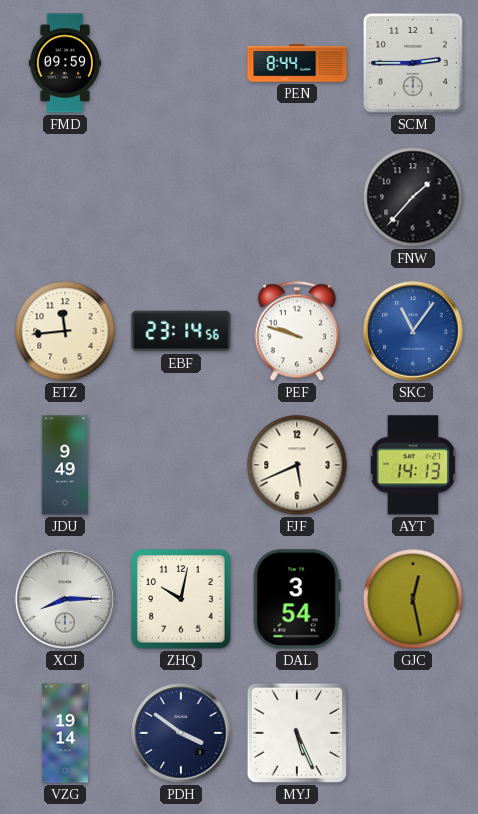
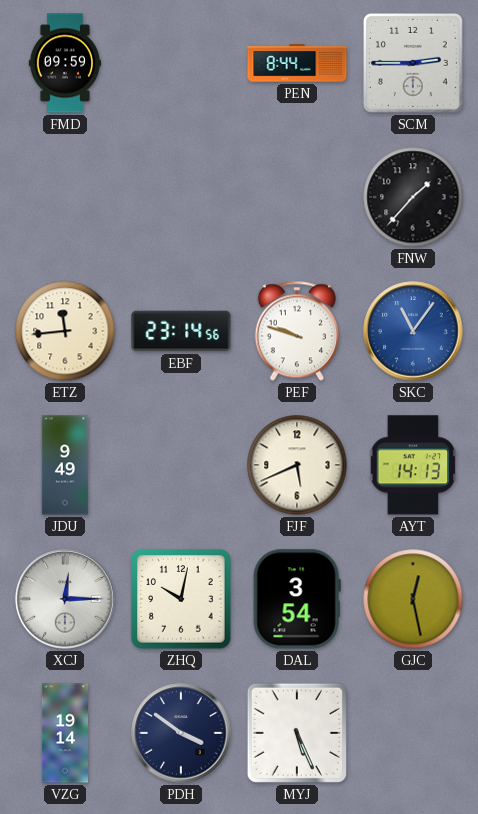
XCJ: 8:15 -> 12:15
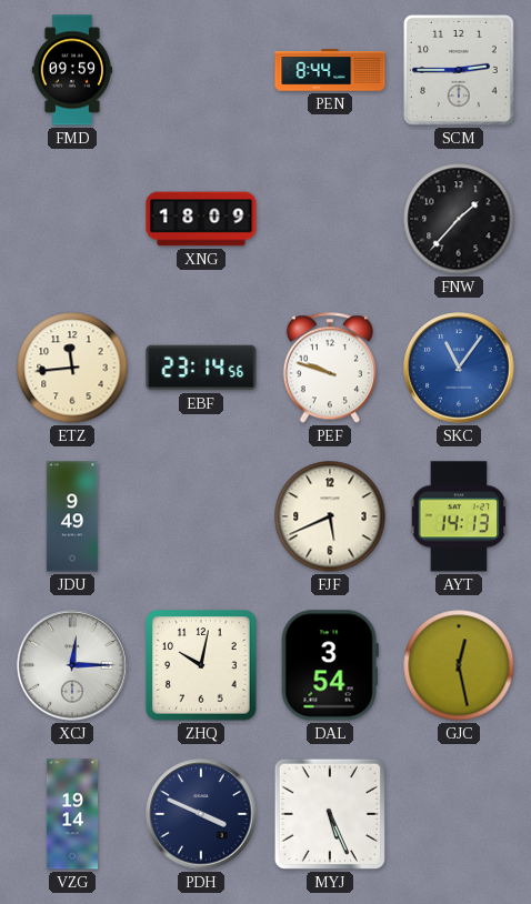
XNG: none -> 18:09
PDH: 3:51 -> 3:49
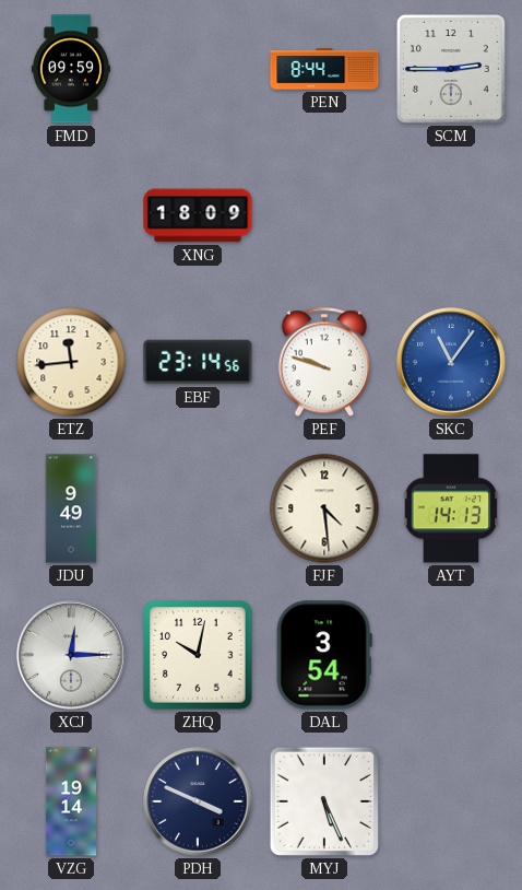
FNW: 1:37 -> none
FJF: 5:41 -> 4:29
GJC: 12:28 -> none
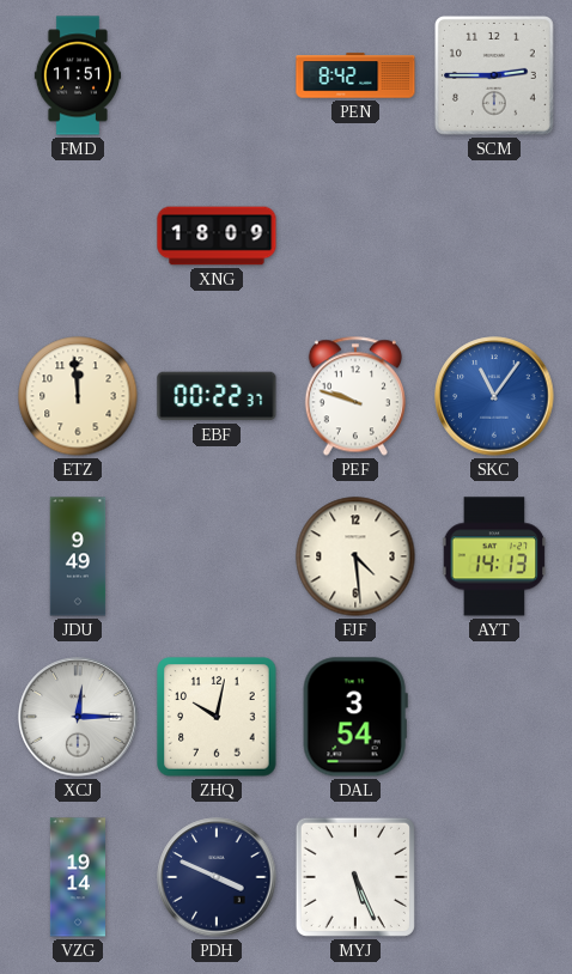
FMD: 09:59 -> 11:51
PEN: 8:44 -> 8:42
ETZ: 11:44 -> 11:59
EBF: 23:14 -> 00:22
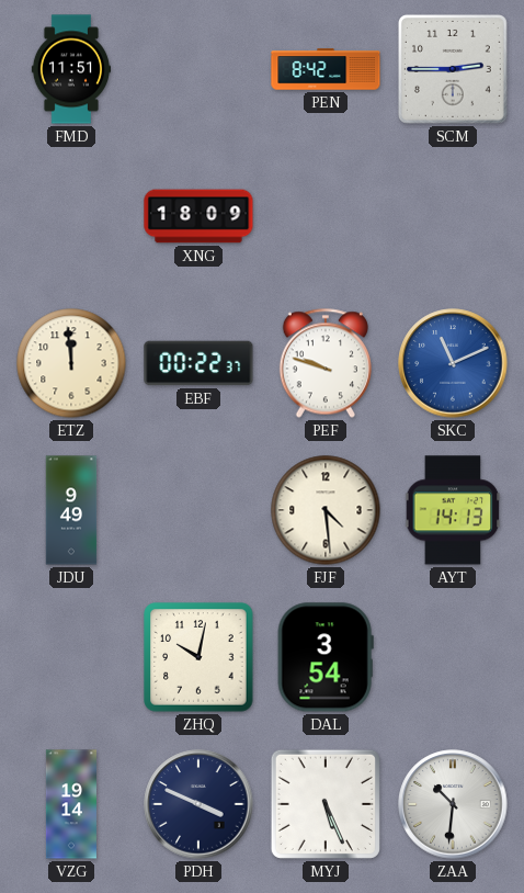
SKC: 11:06 -> 11:11
XCJ: 12:15 -> none
ZAA: none -> 10:31
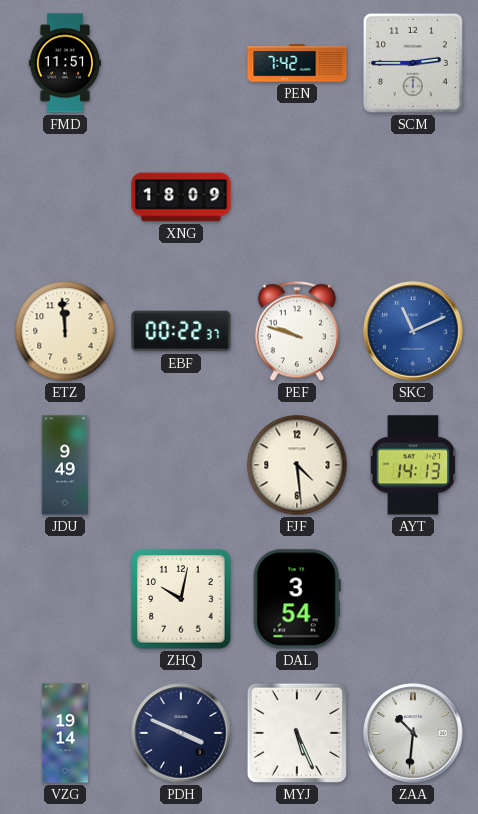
PEN: 8:42 -> 7:42
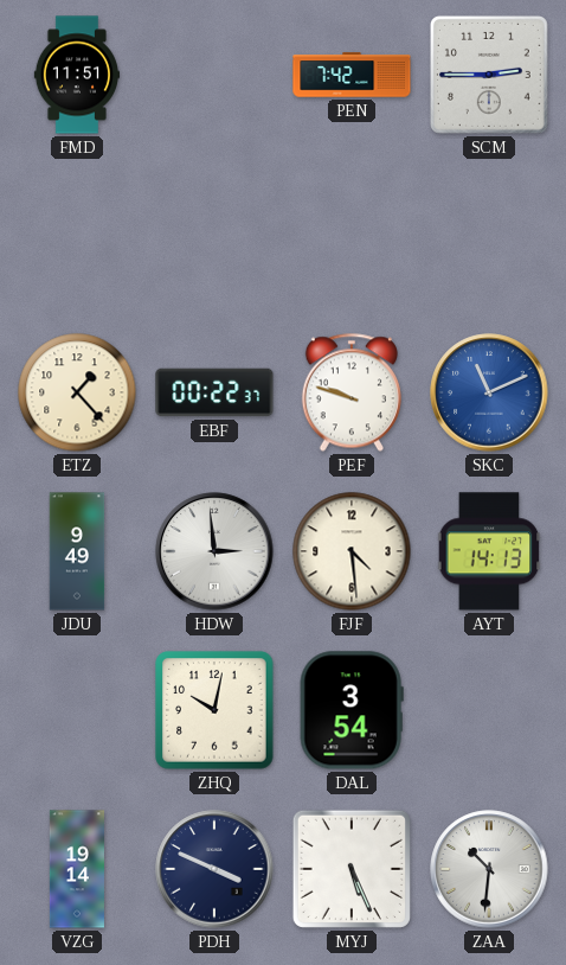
XNG: 18:09 -> none
ETZ: 11:59 -> 1:23
HDW: none -> 2:59
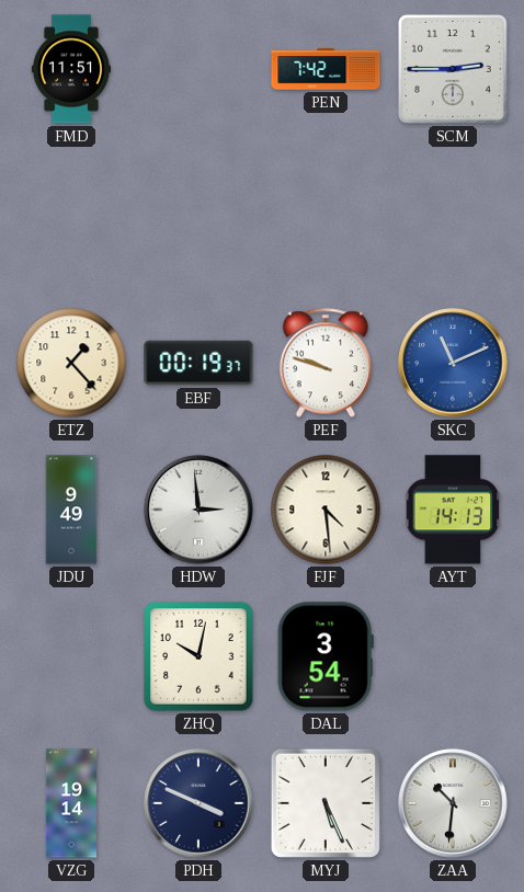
EBF: 00:22 -> 00:19
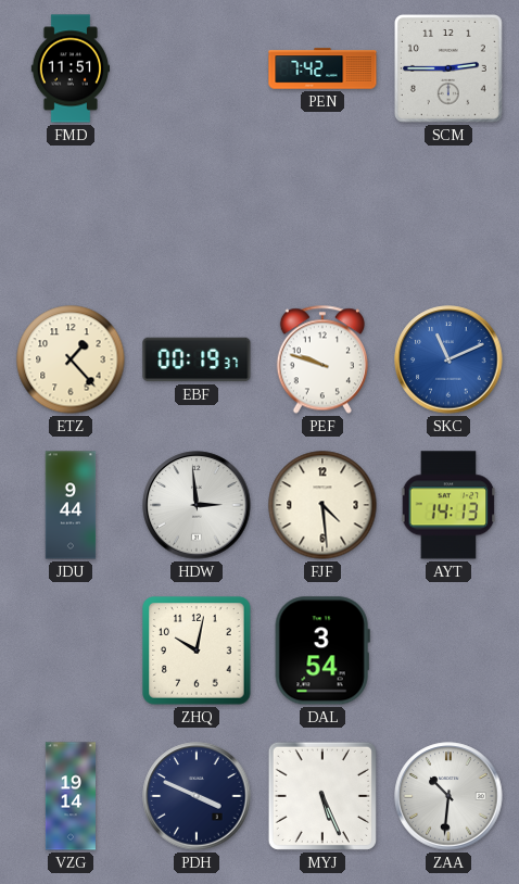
JDU: 9:49 -> 9:44
